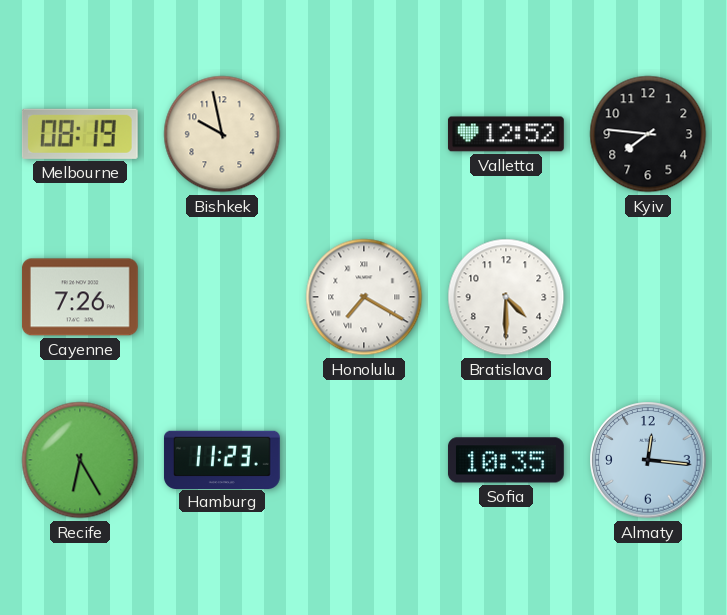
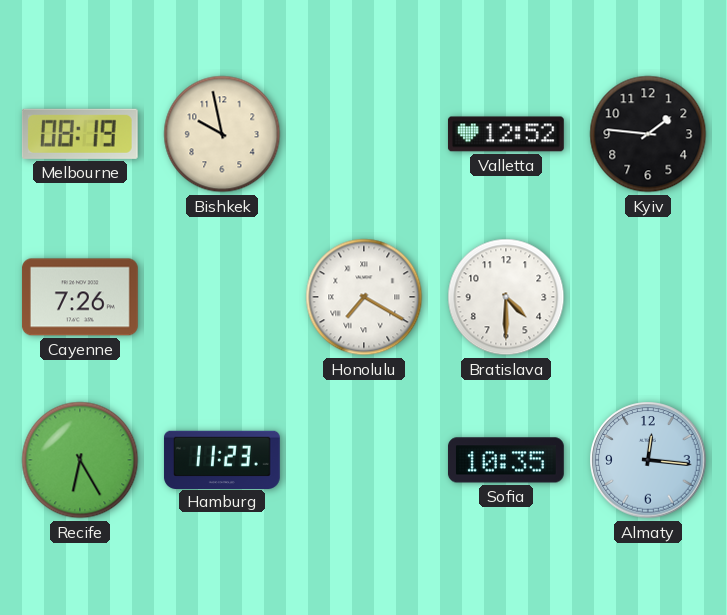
Kyiv: 7:46 -> 1:46
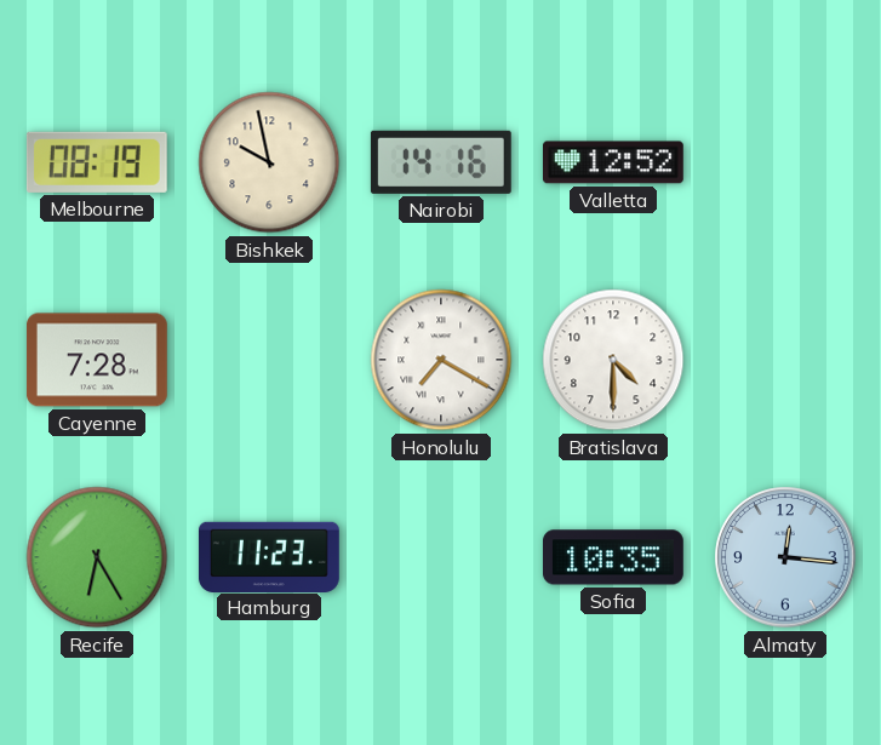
Nairobi: none -> 14:16
Kyiv: 1:46 -> none
Cayenne: 7:26 -> 7:28
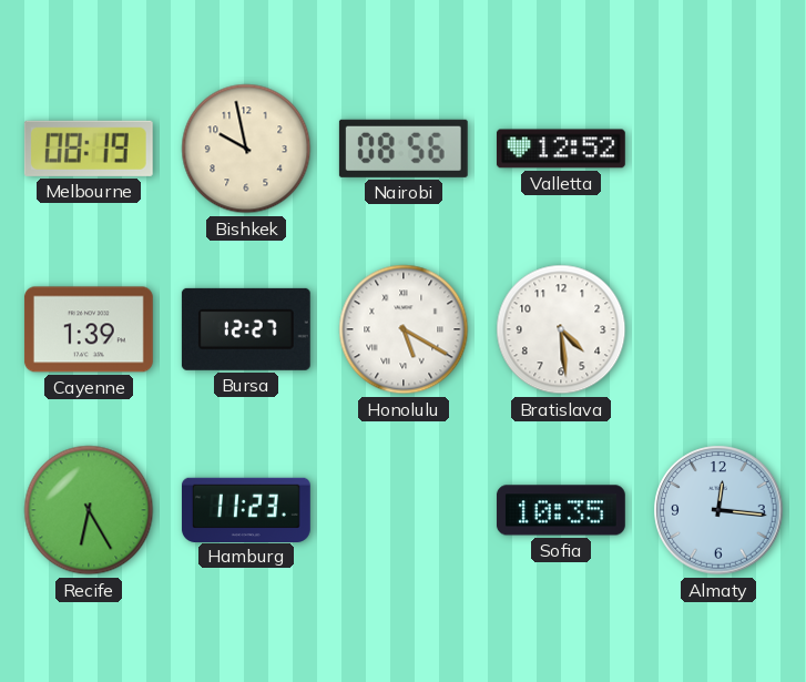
Nairobi: 14:16 -> 08:56
Cayenne: 7:28 -> 1:39
Bursa: none -> 12:27
Honolulu: 7:20 -> 5:20
Bratislava: 4:30 -> 4:29
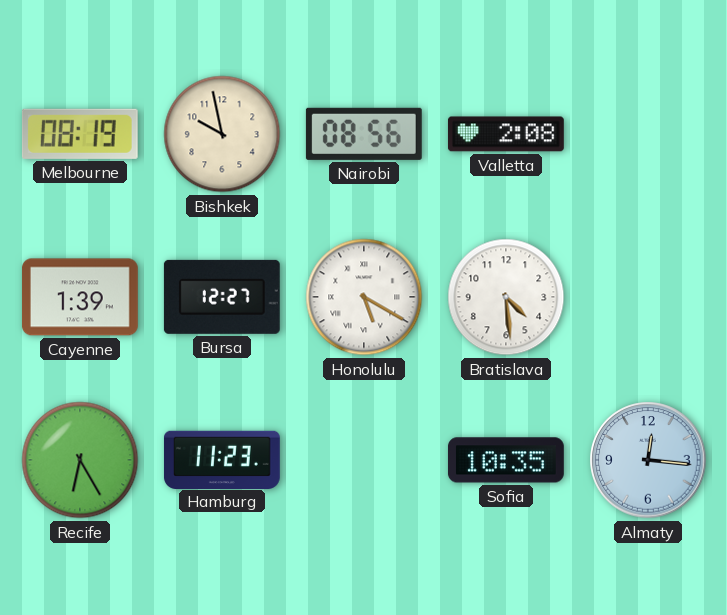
Valletta: 12:52 -> 2:08
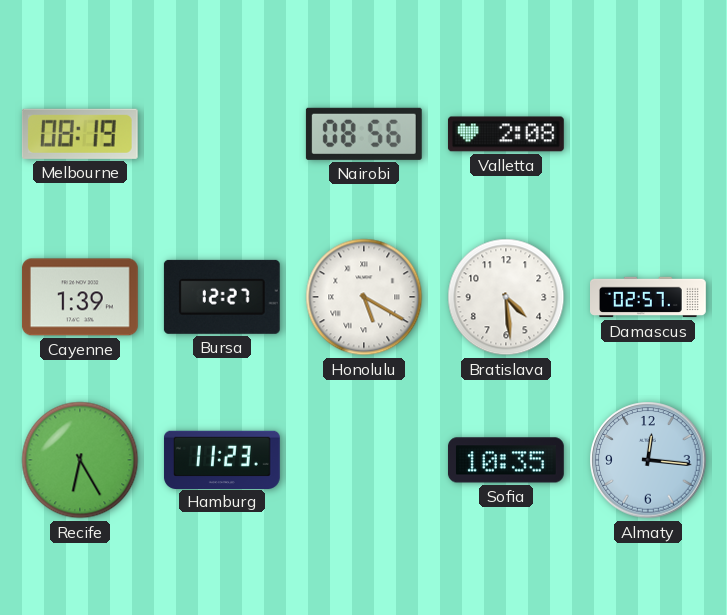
Bishkek: 9:58 -> none
Damascus: none -> 02:57
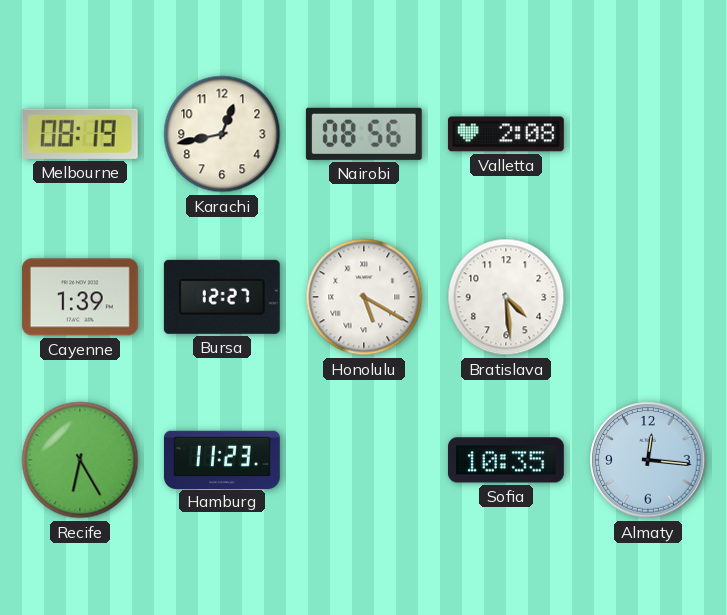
Karachi: none -> 12:43
Damascus: 02:57 -> none
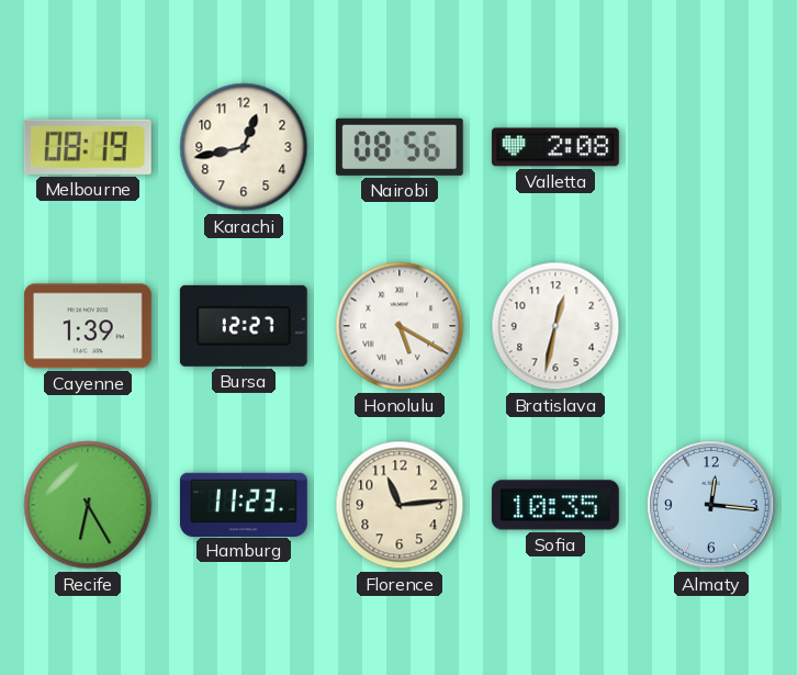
Bratislava: 4:29 -> 12:32
Florence: none -> 11:14
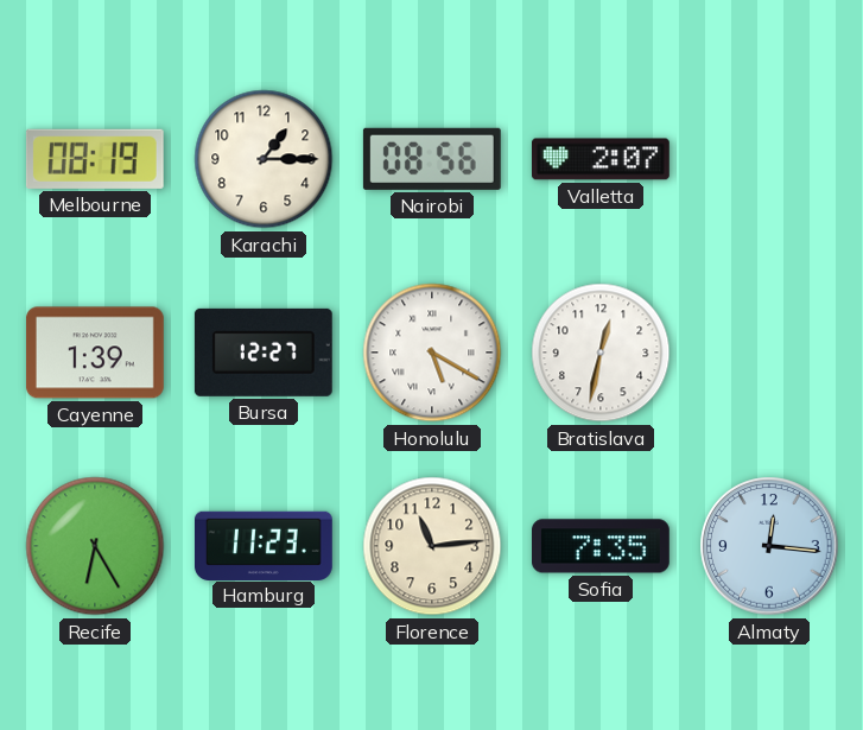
Karachi: 12:43 -> 1:15
Valletta: 2:08 -> 2:07
Sofia: 10:35 -> 7:35
